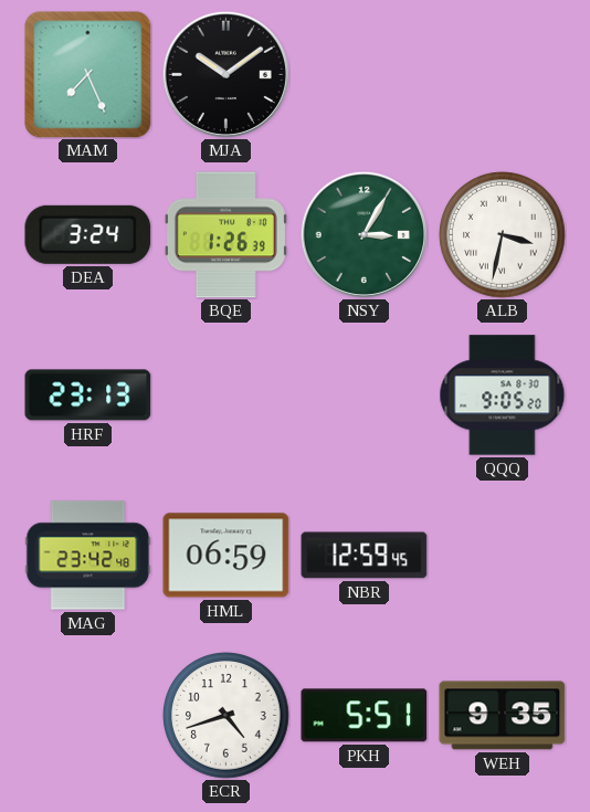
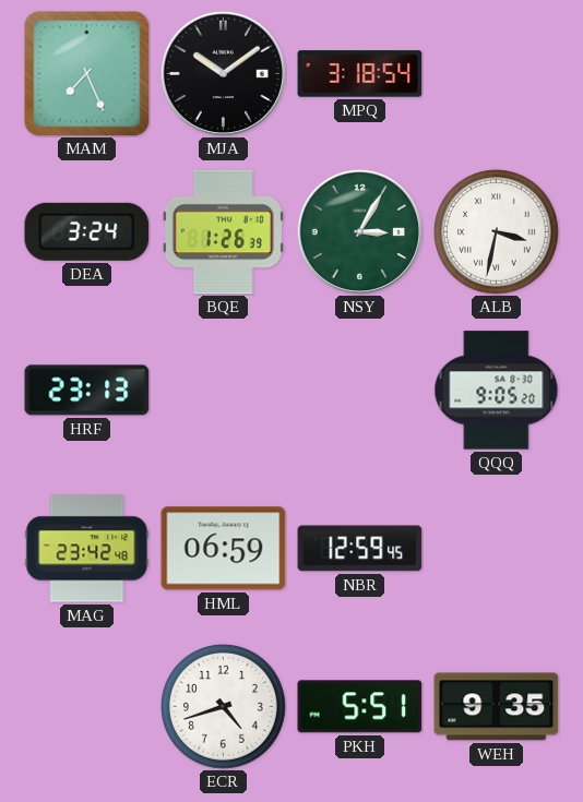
MPQ: none -> 3:18
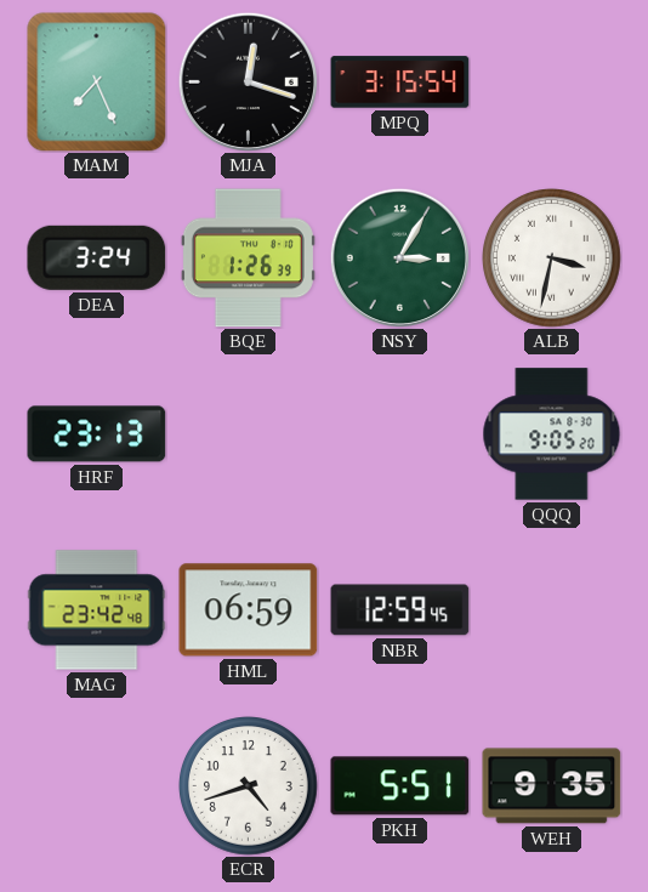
MJA: 10:09 -> 12:18
MPQ: 3:18 -> 3:15
